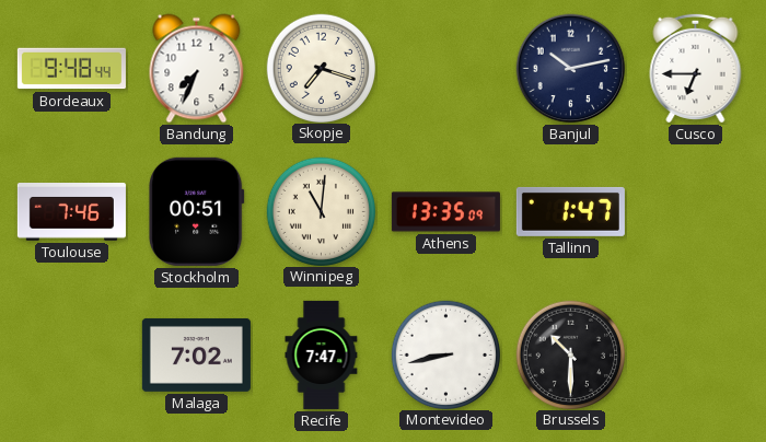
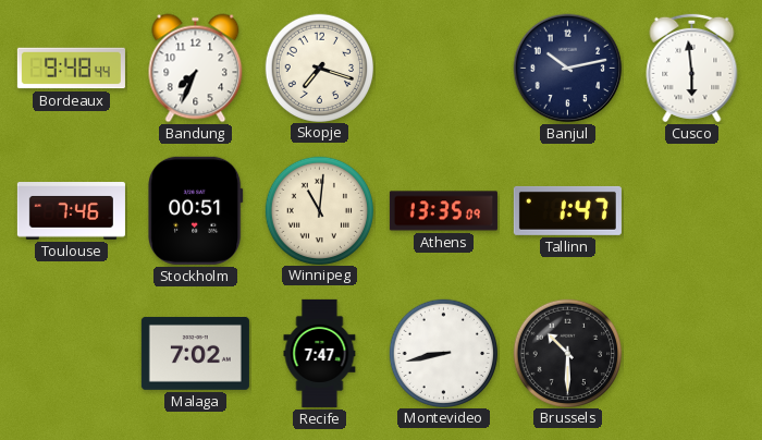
Cusco: 6:45 -> 5:59
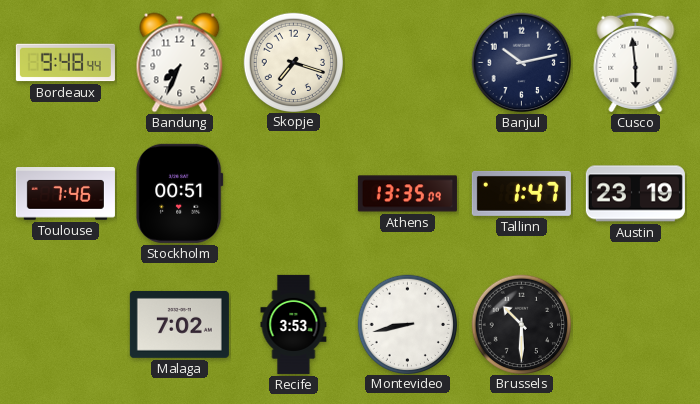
Winnipeg: 11:01 -> none
Austin: none -> 23:19
Recife: 7:47 -> 3:53
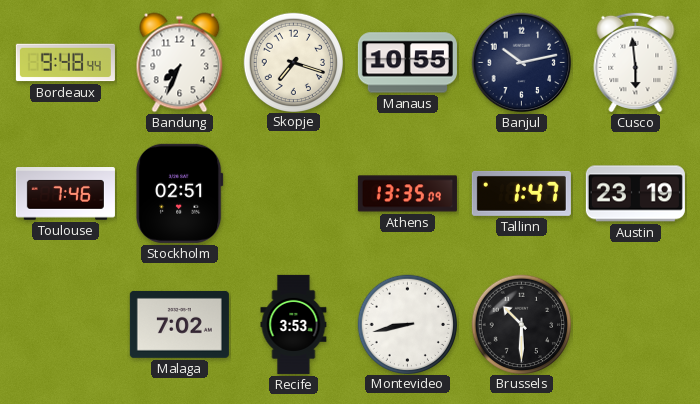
Manaus: none -> 10:55
Stockholm: 00:51 -> 02:51
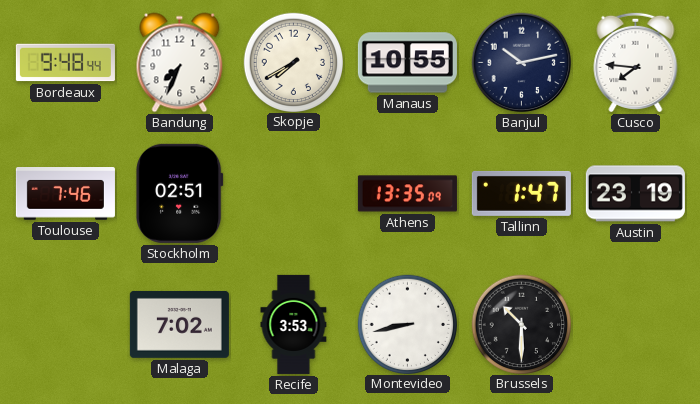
Skopje: 7:18 -> 7:40
Cusco: 5:59 -> 7:46
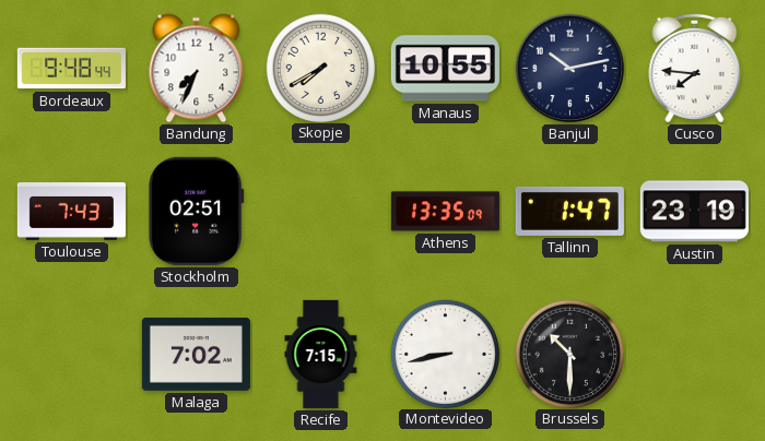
Toulouse: 7:46 -> 7:43
Recife: 3:53 -> 7:15
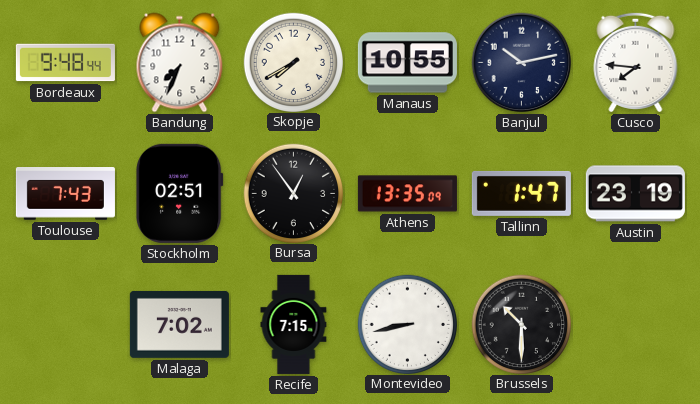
Bursa: none -> 12:54
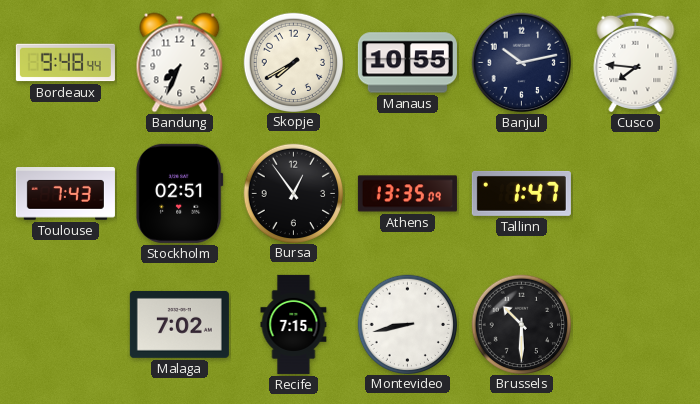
Austin: 23:19 -> none
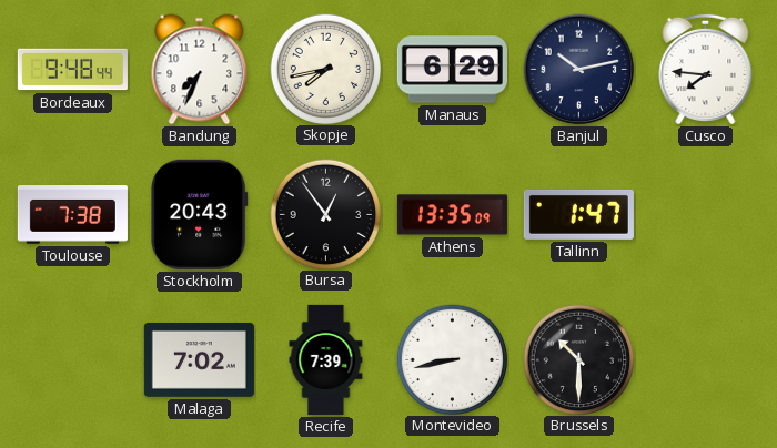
Skopje: 7:40 -> 7:43
Manaus: 10:55 -> 6:29
Toulouse: 7:43 -> 7:38
Stockholm: 02:51 -> 20:43
Recife: 7:15 -> 7:39
